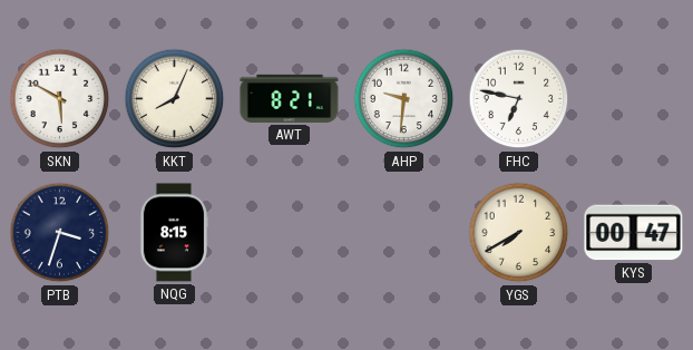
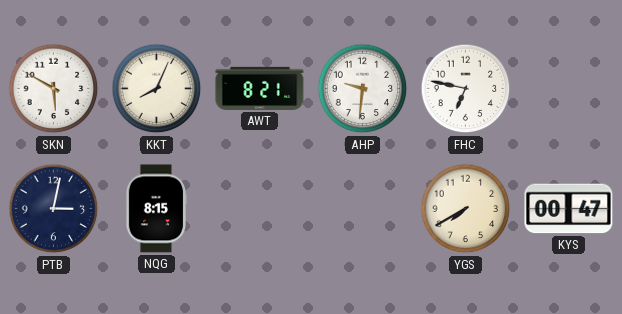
PTB: 3:33 -> 3:02
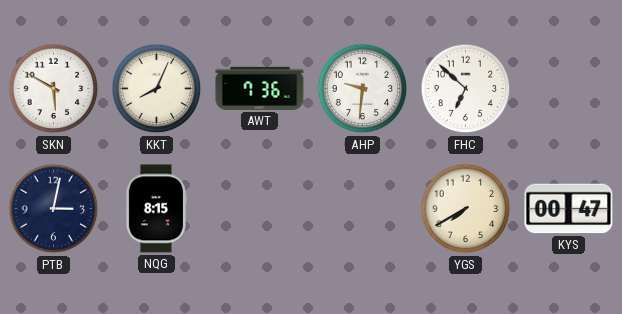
AWT: 8:21 -> 7:36
FHC: 6:47 -> 6:52
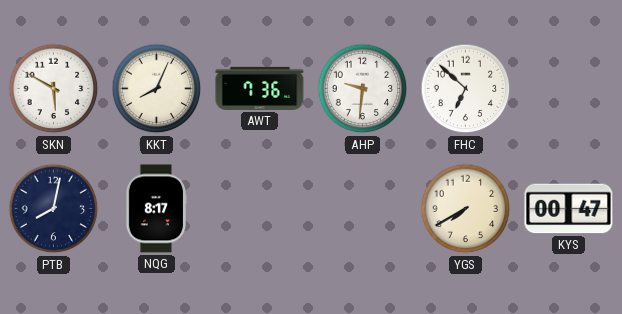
PTB: 3:02 -> 8:02
NQG: 8:15 -> 8:17
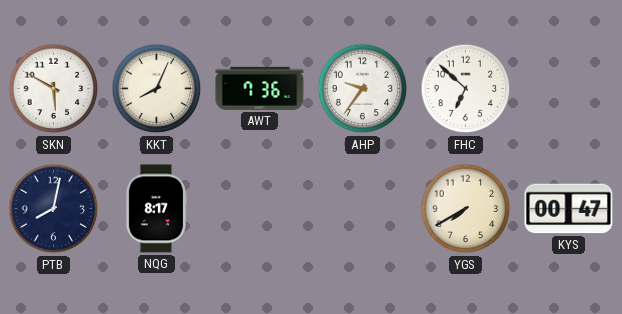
AHP: 9:31 -> 9:36
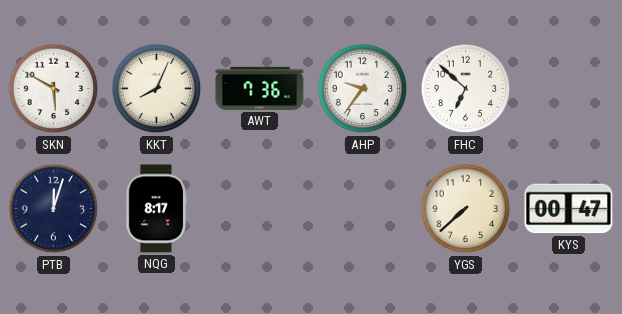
PTB: 8:02 -> 12:03
YGS: 7:40 -> 7:38
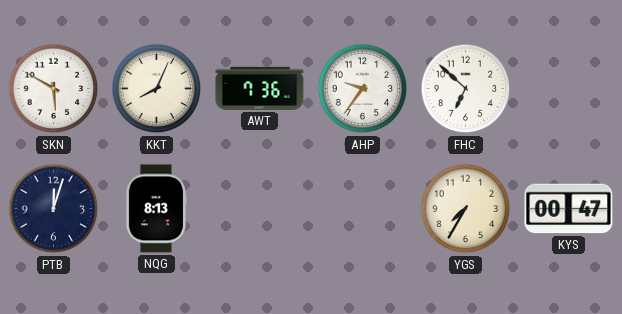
NQG: 8:17 -> 8:13
YGS: 7:38 -> 7:35
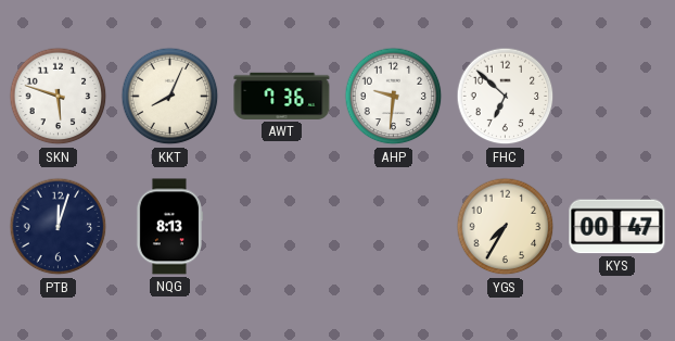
SKN: 5:50 -> 5:48
AHP: 9:36 -> 9:31
